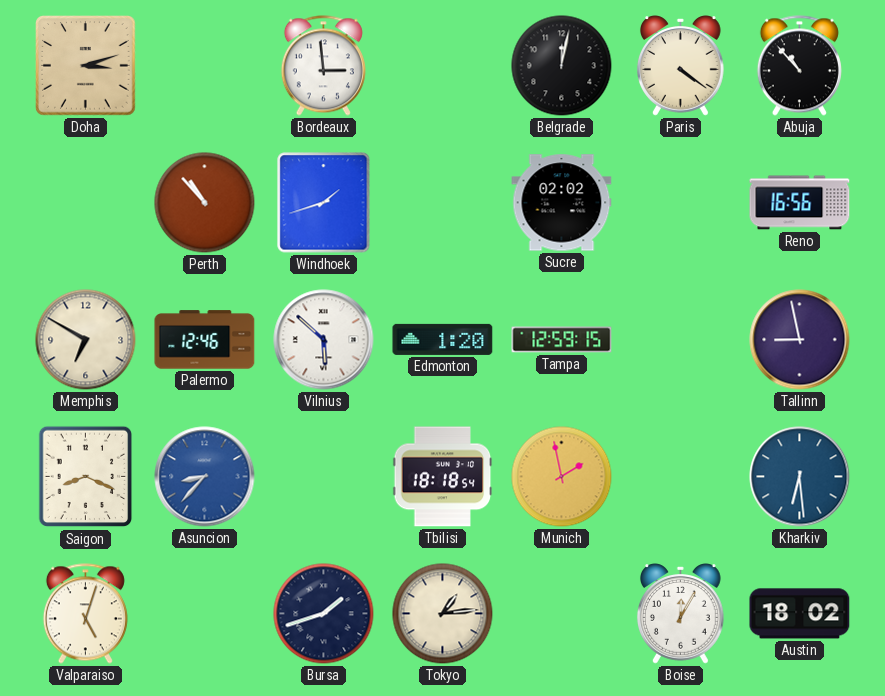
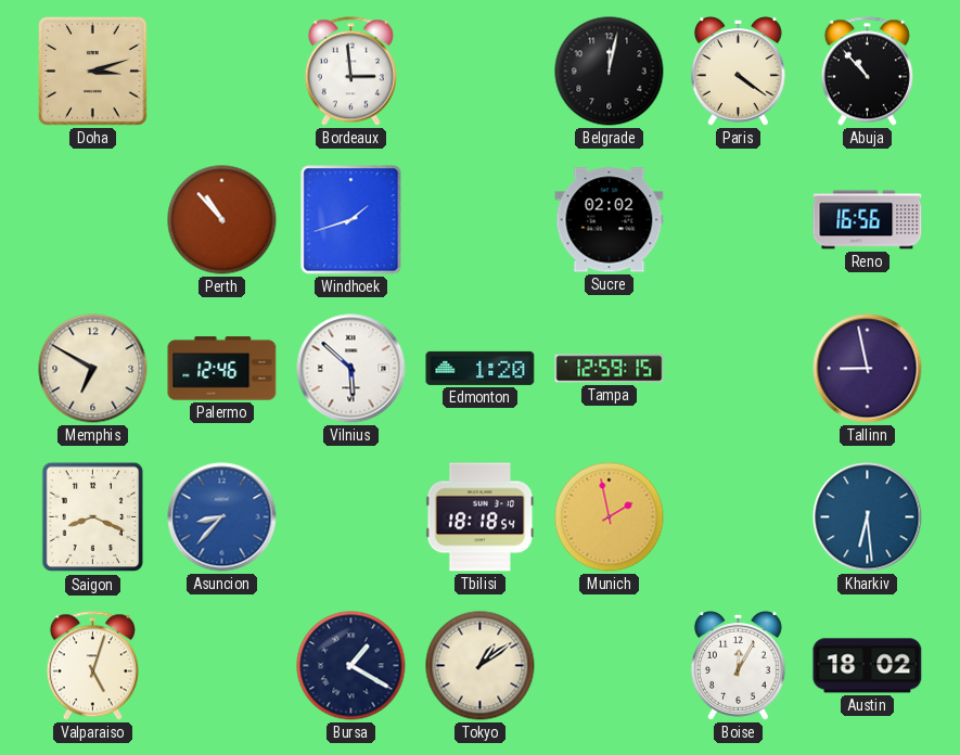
Bursa: 1:42 -> 1:20
Tokyo: 1:14 -> 1:09
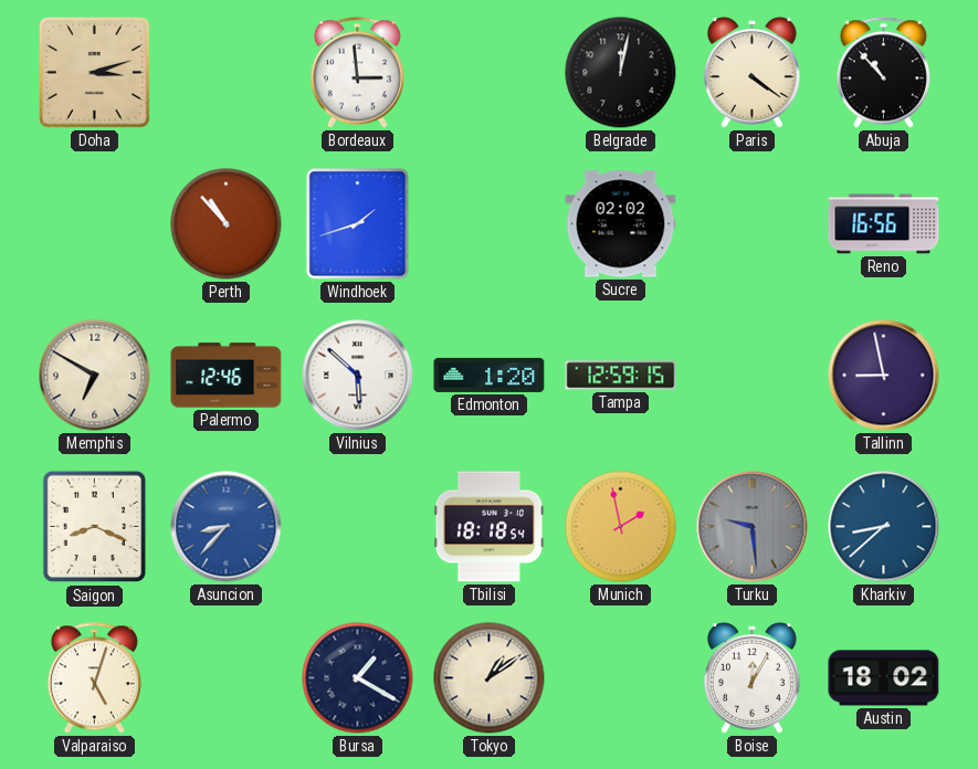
Turku: none -> 9:29
Kharkiv: 6:29 -> 8:38
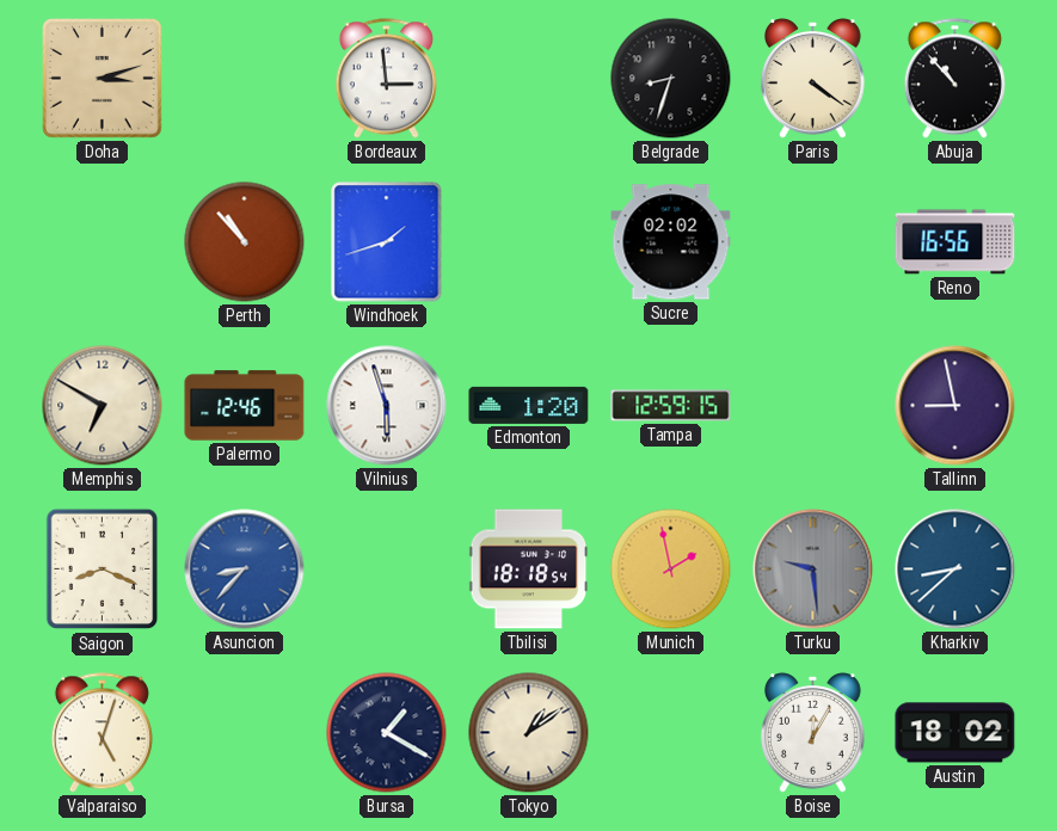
Belgrade: 12:02 -> 8:33
Vilnius: 5:52 -> 5:57
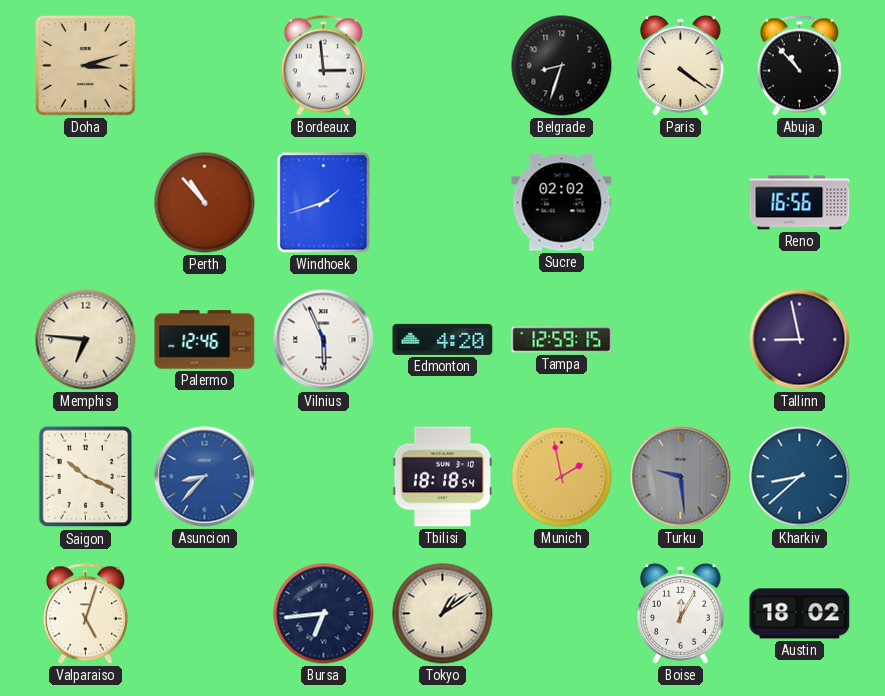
Memphis: 6:50 -> 6:46
Vilnius: 5:57 -> 5:56
Edmonton: 1:20 -> 4:20
Saigon: 8:19 -> 10:19
Bursa: 1:20 -> 6:44
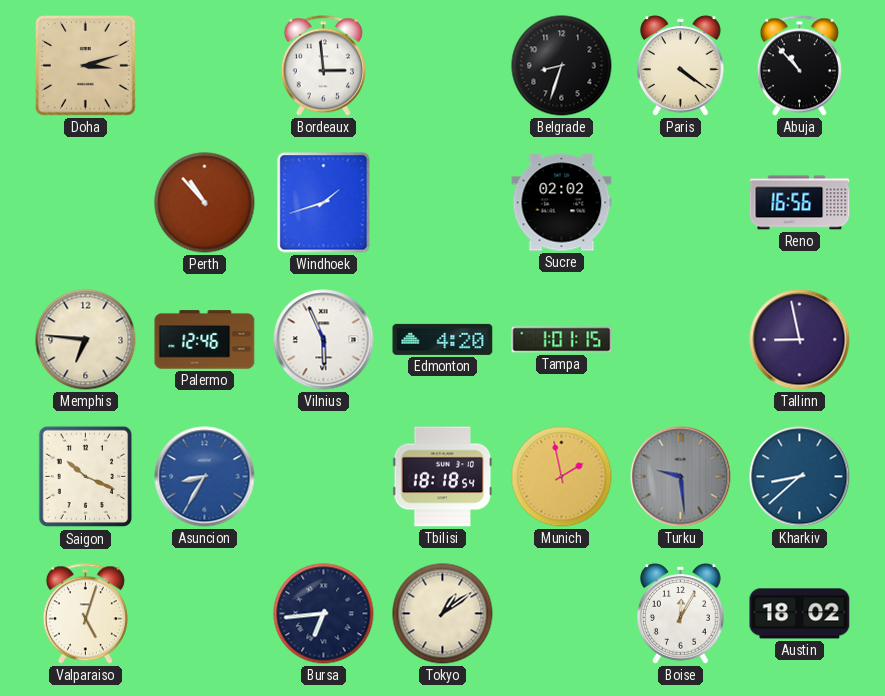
Tampa: 12:59 -> 1:01
Asuncion: 8:37 -> 8:35
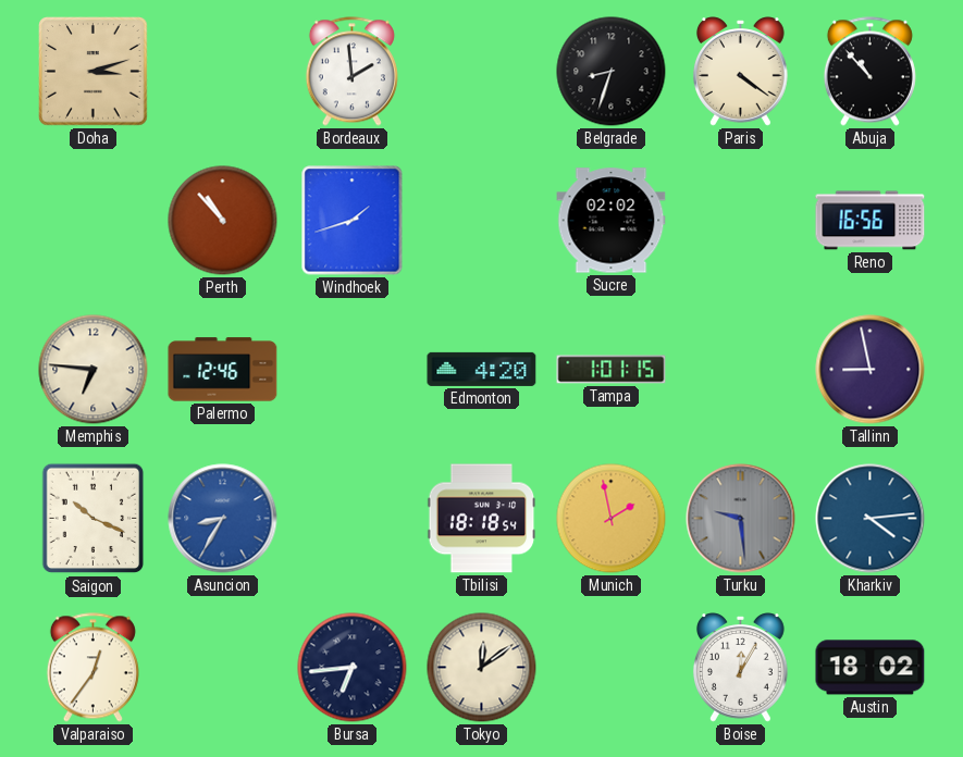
Bordeaux: 2:59 -> 1:59
Vilnius: 5:56 -> none
Kharkiv: 8:38 -> 4:14
Valparaiso: 5:03 -> 12:36
Tokyo: 1:09 -> 12:09
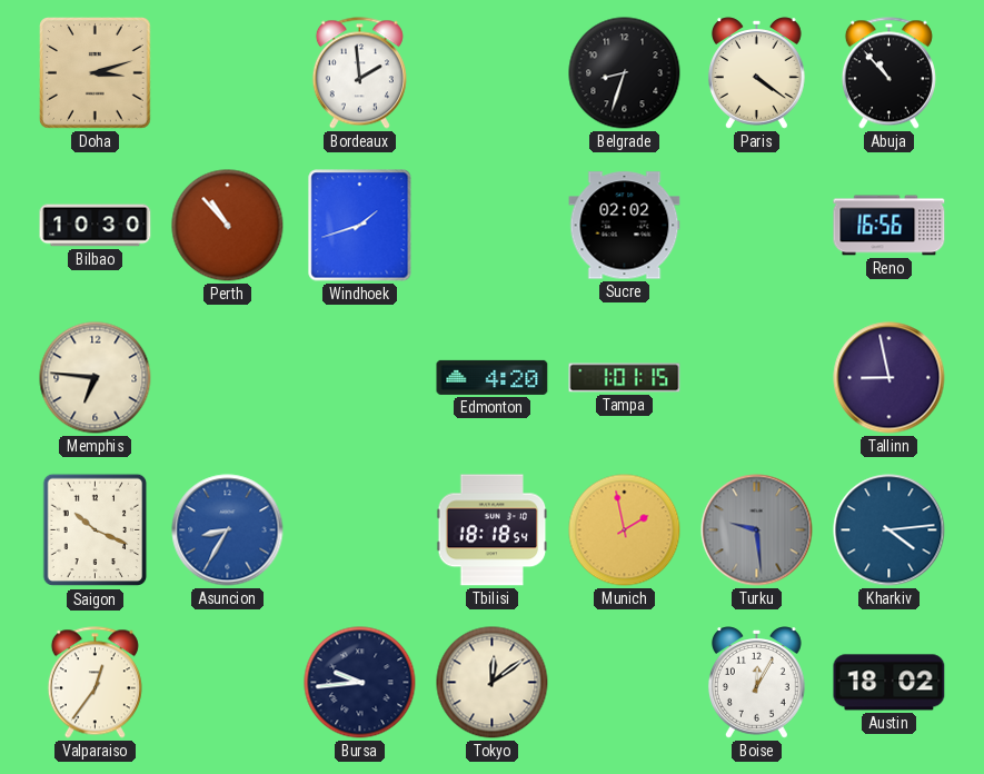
Bilbao: none -> 10:30
Palermo: 12:46 -> none
Bursa: 6:44 -> 9:44
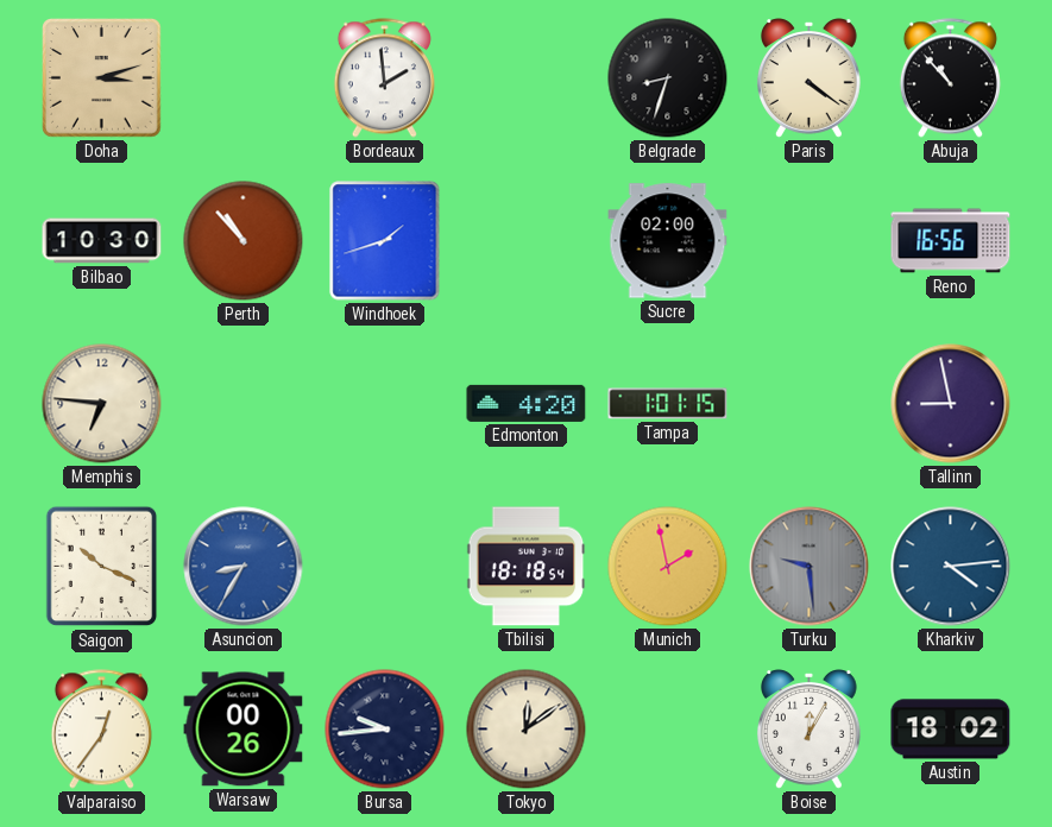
Sucre: 02:02 -> 02:00
Warsaw: none -> 00:26
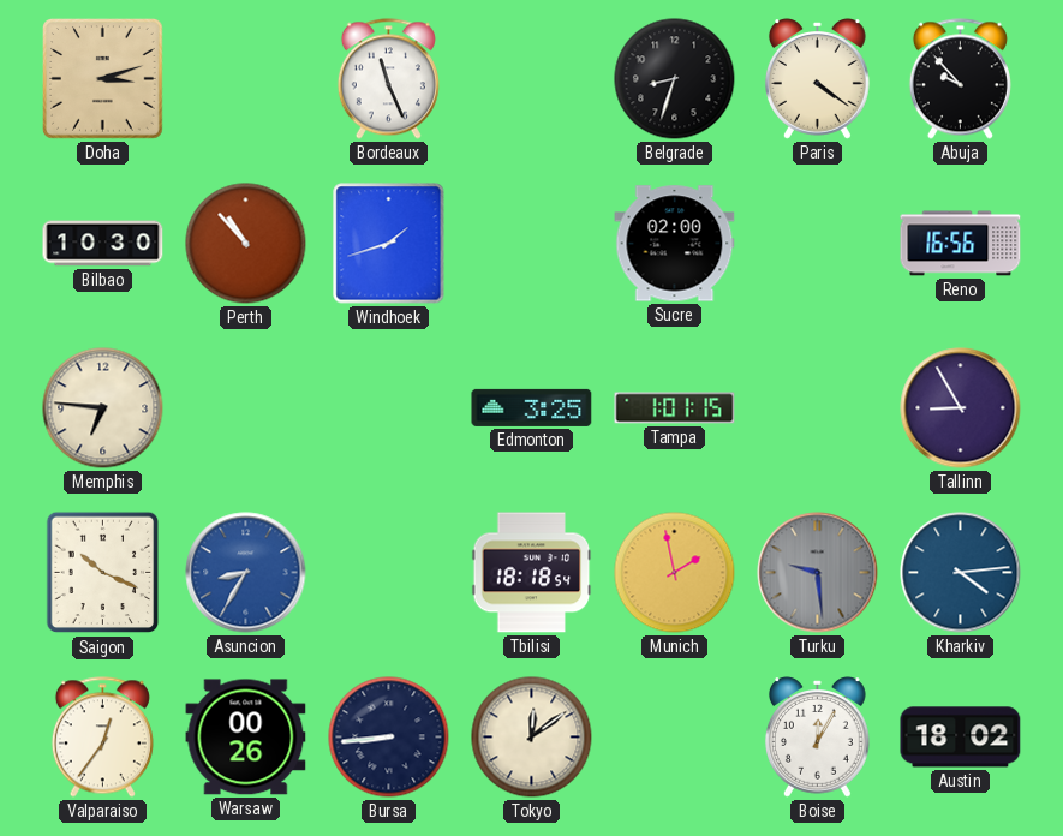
Bordeaux: 1:59 -> 11:26
Abuja: 10:53 -> 9:53
Edmonton: 4:20 -> 3:25
Tallinn: 8:58 -> 8:55
Bursa: 9:44 -> 8:44
